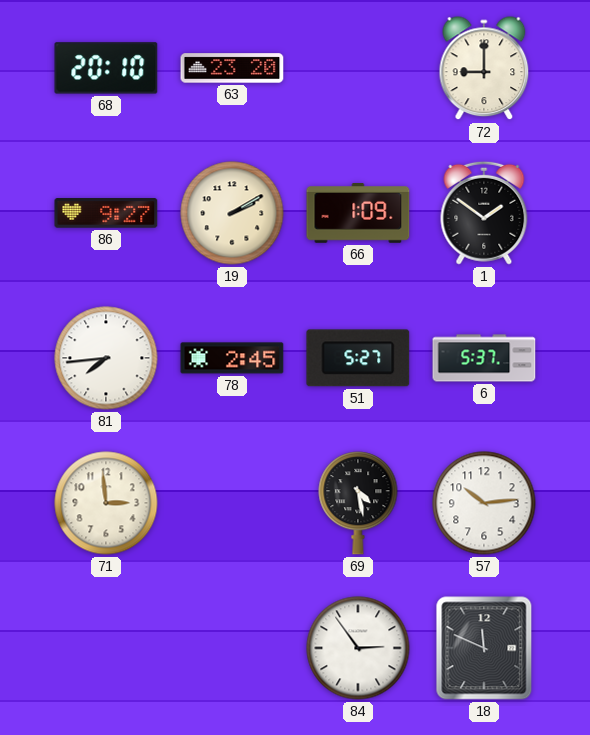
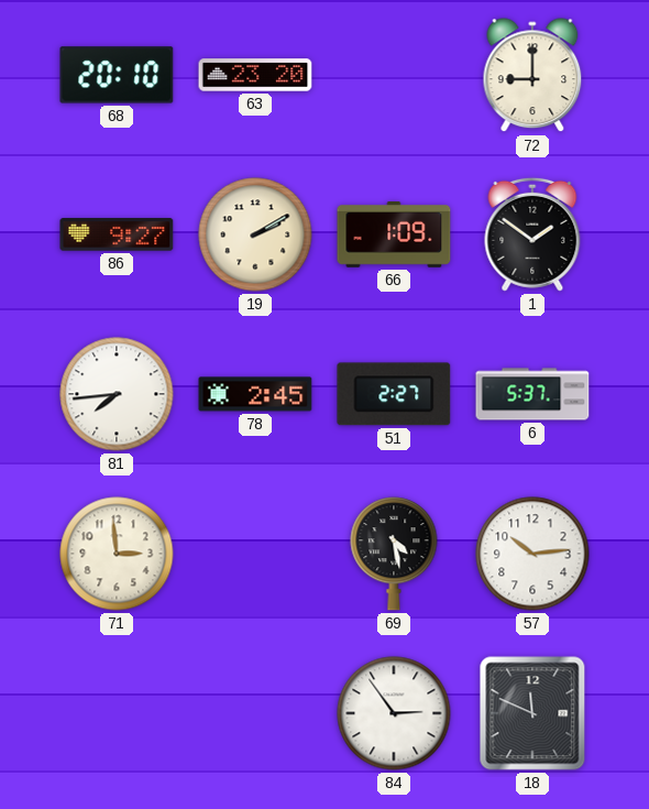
51: 5:27 -> 2:27
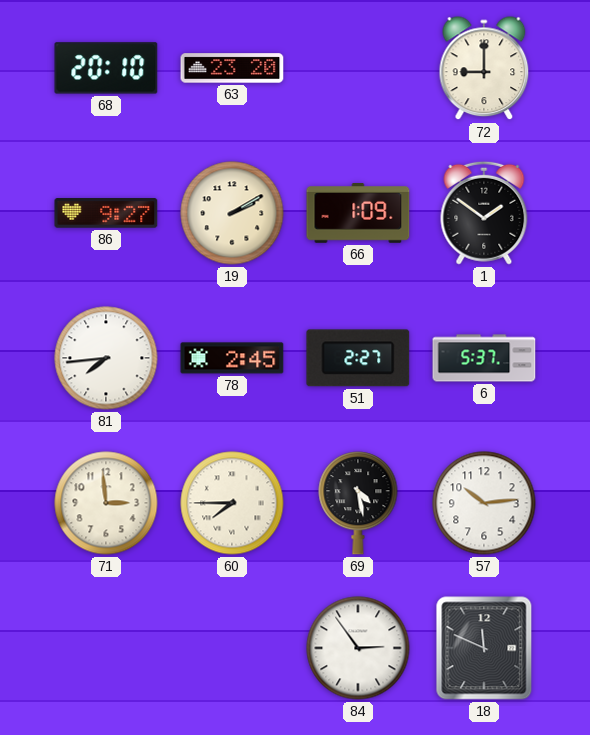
60: none -> 7:45
